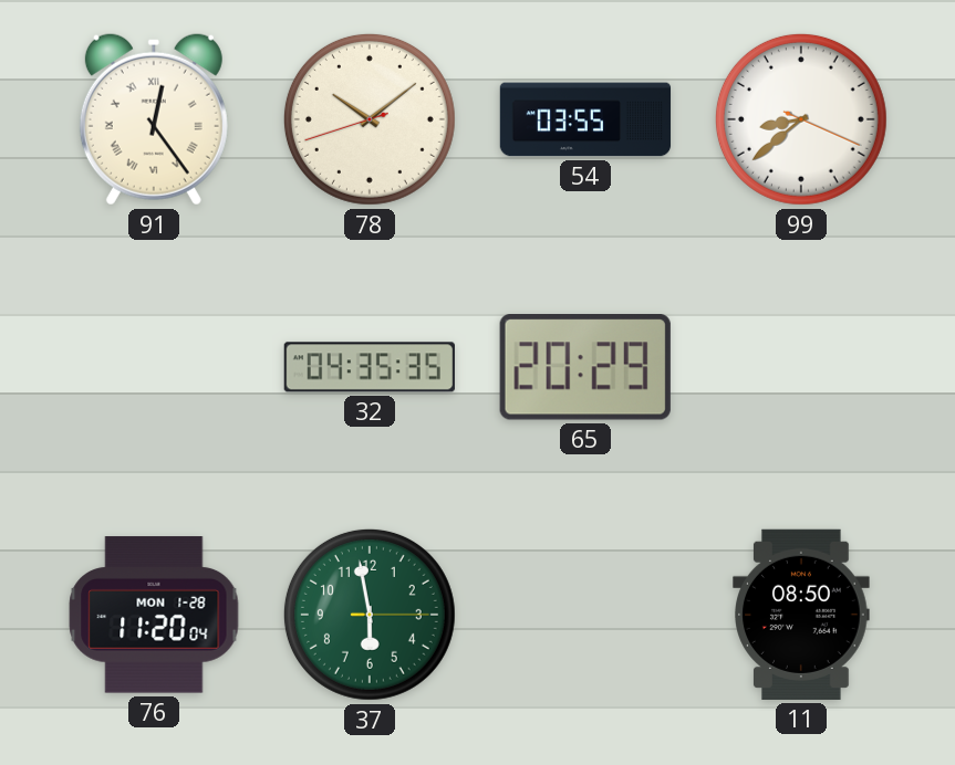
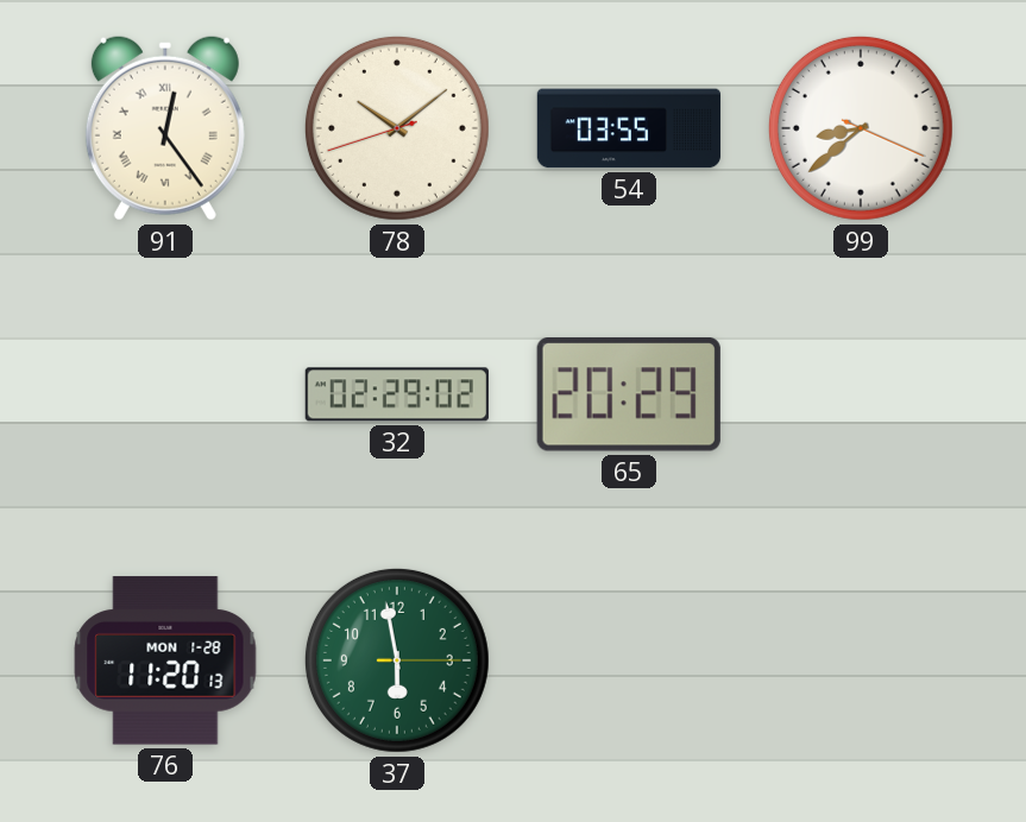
32: 04:35 -> 02:29
76: 11:20:04 -> 11:20:13
11: 08:50 -> none
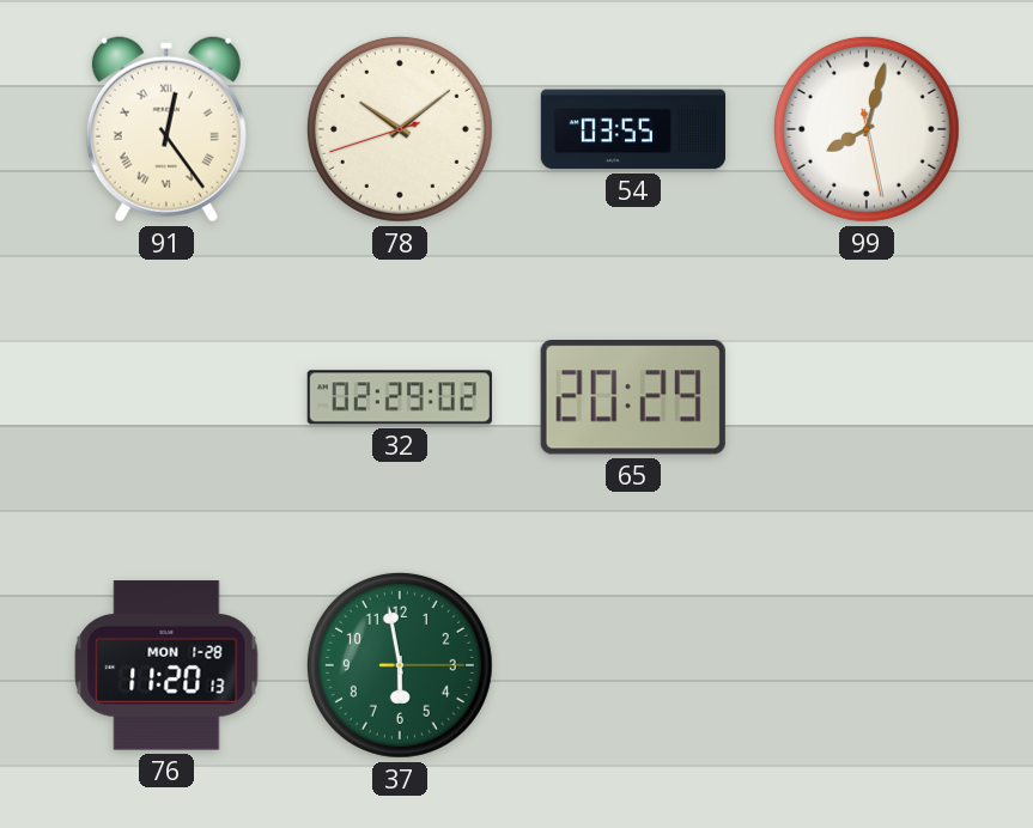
99: 8:38 -> 8:02
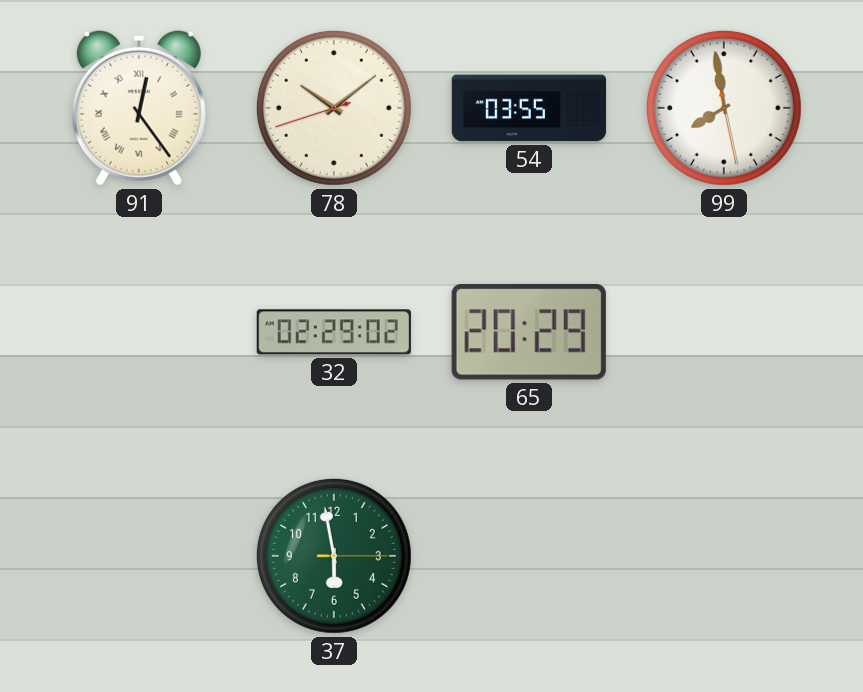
99: 8:02 -> 7:58
76: 11:20 -> none
